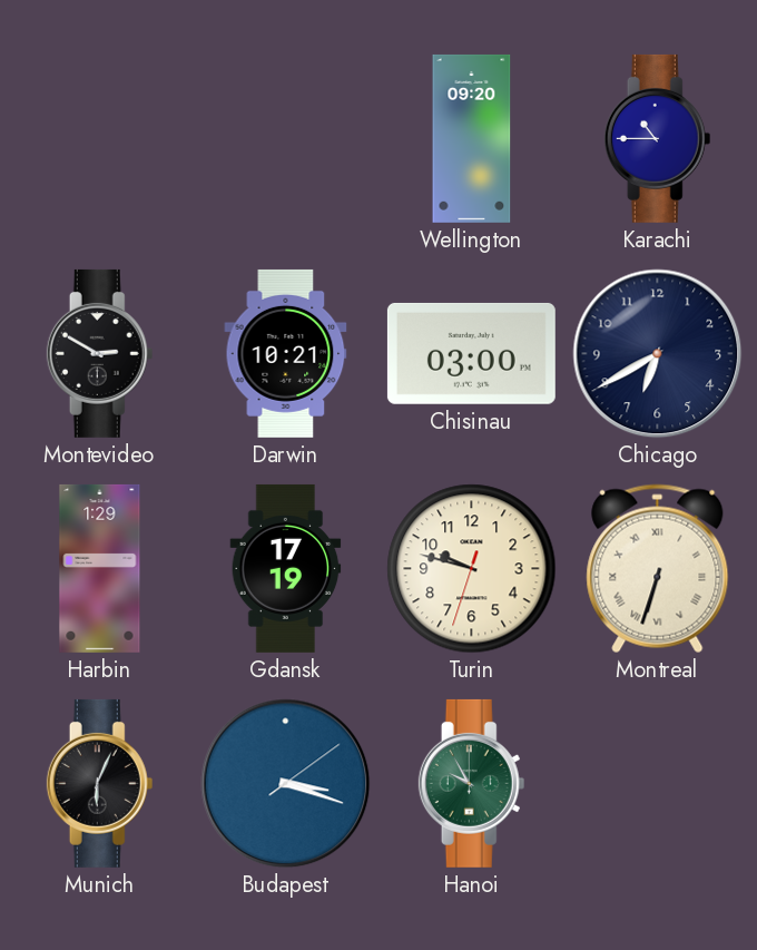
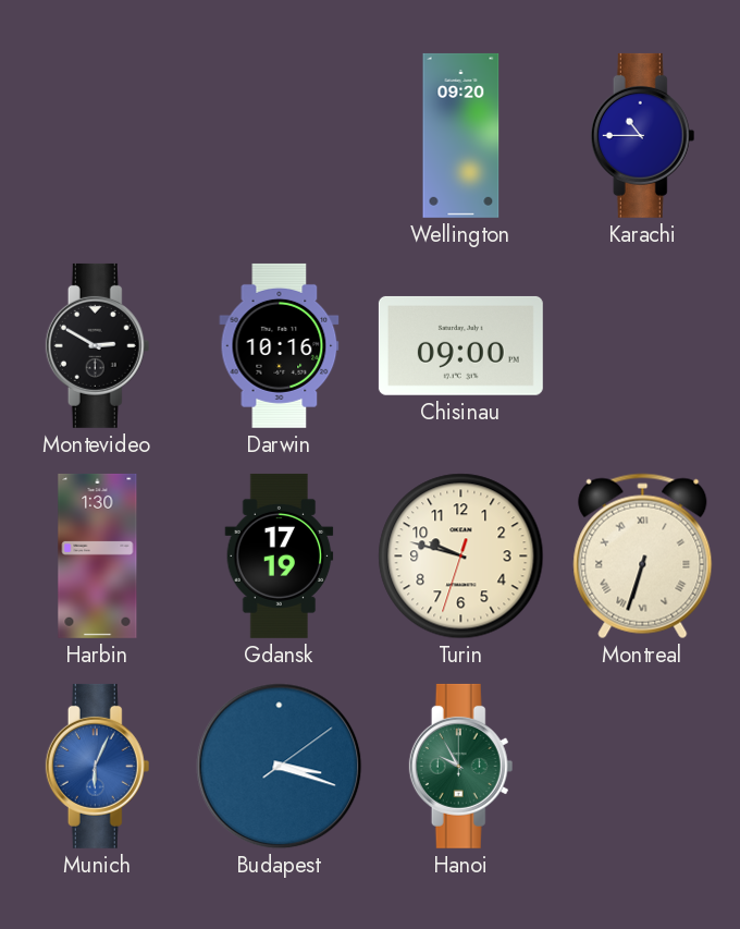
Darwin: 10:21 -> 10:16
Chisinau: 03:00 -> 09:00
Chicago: 6:40 -> none
Harbin: 1:29 -> 1:30
Munich dial: black -> blue
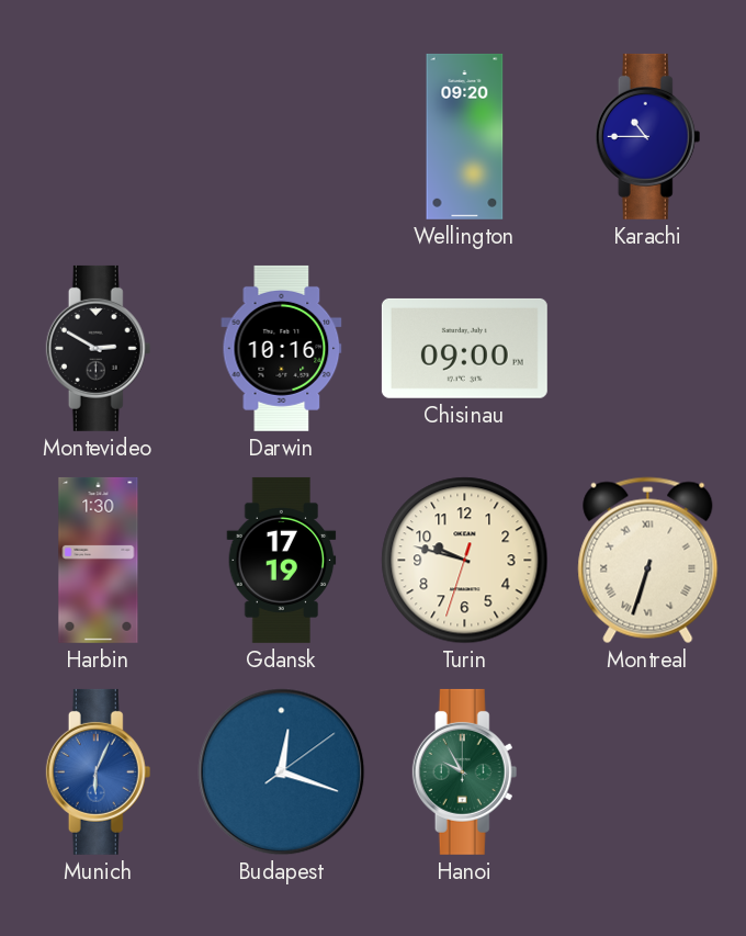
Budapest: 3:18 -> 12:18
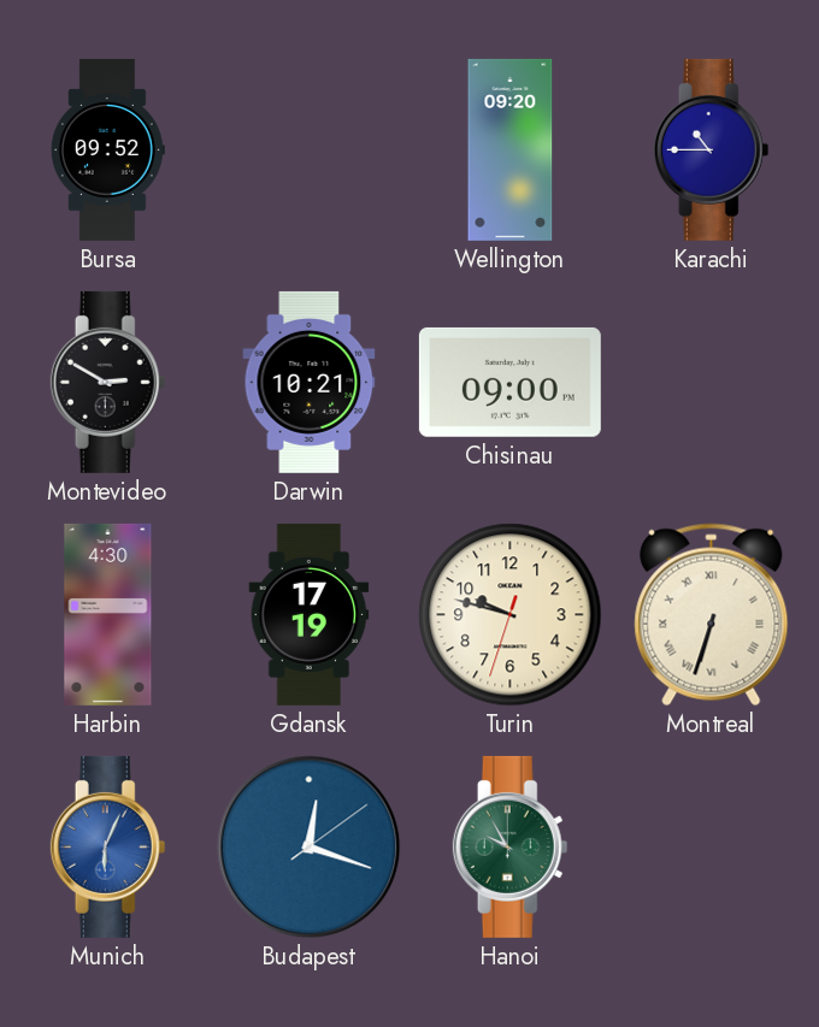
Bursa: none -> 09:52
Darwin: 10:16 -> 10:21
Harbin: 1:30 -> 4:30
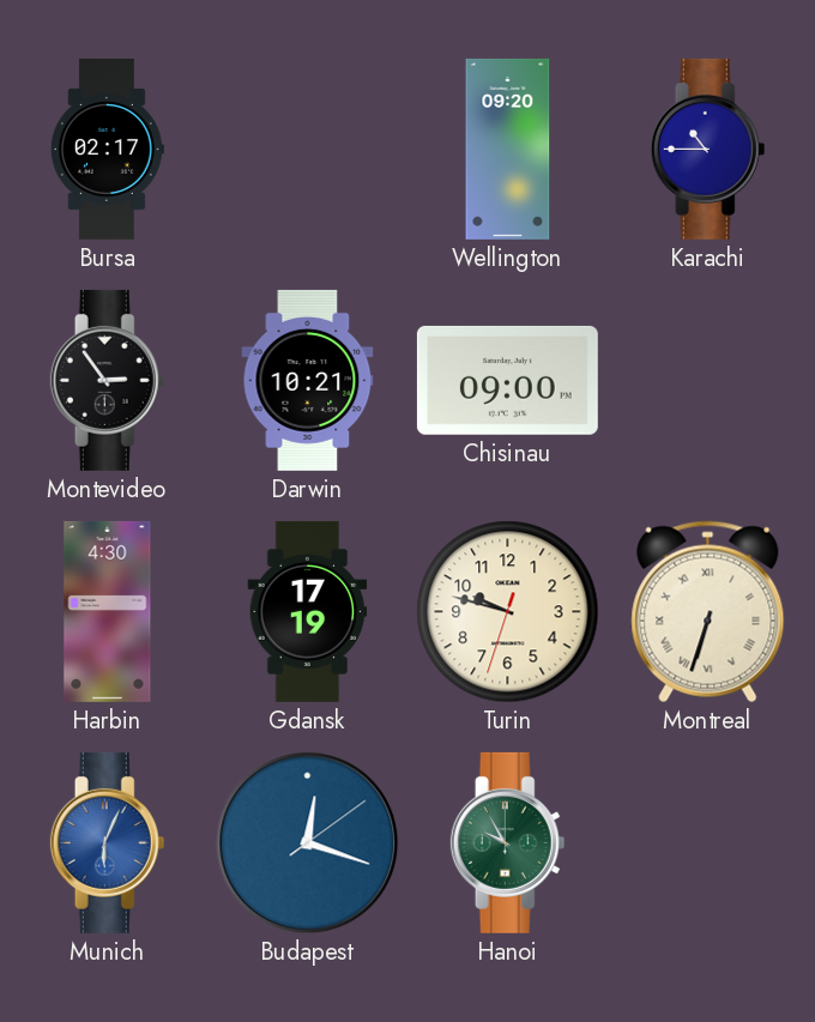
Bursa: 09:52 -> 02:17
Montevideo: 2:50 -> 2:54
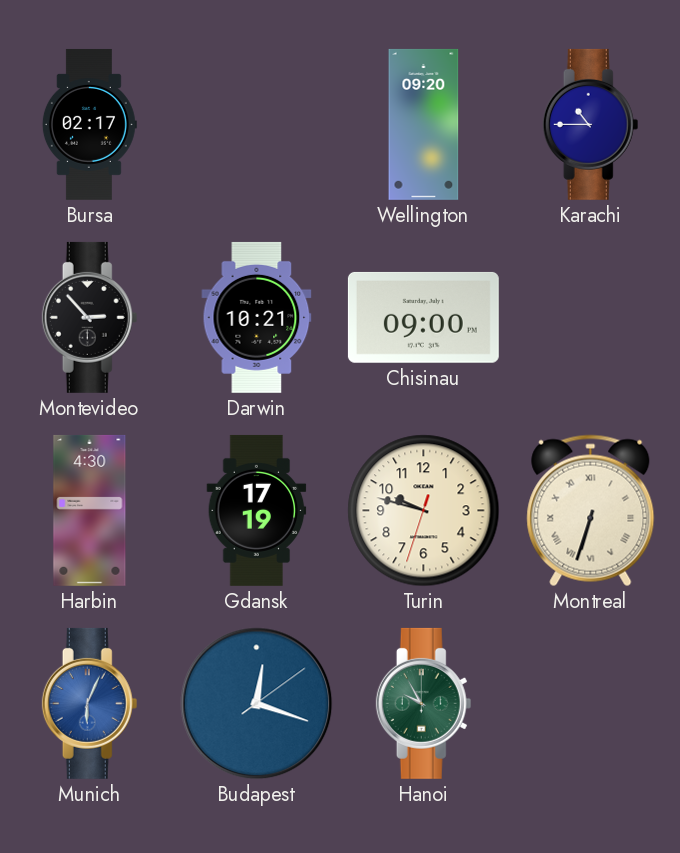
Montevideo: 2:54 -> 2:53
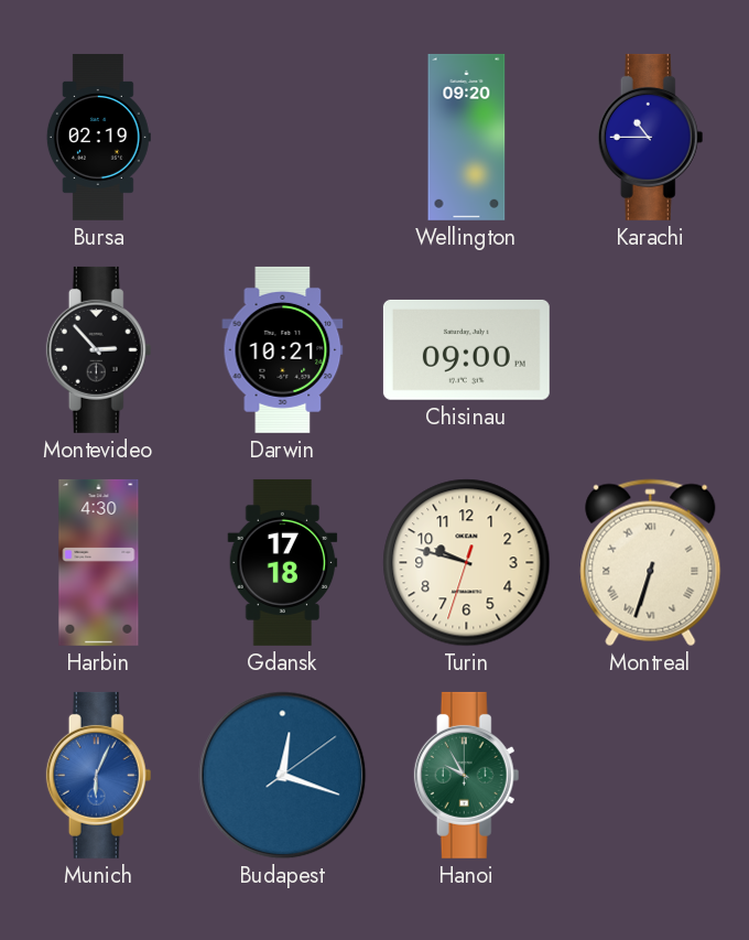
Bursa: 02:17 -> 02:19
Gdansk: 17:19 -> 17:18
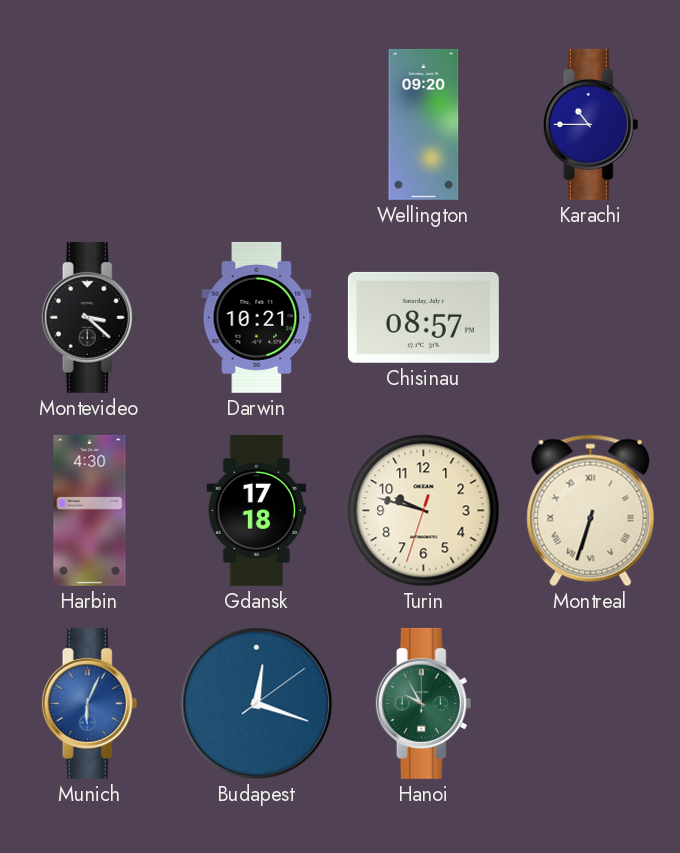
Bursa: 02:19 -> none
Montevideo: 2:53 -> 3:22
Chisinau: 09:00 -> 08:57
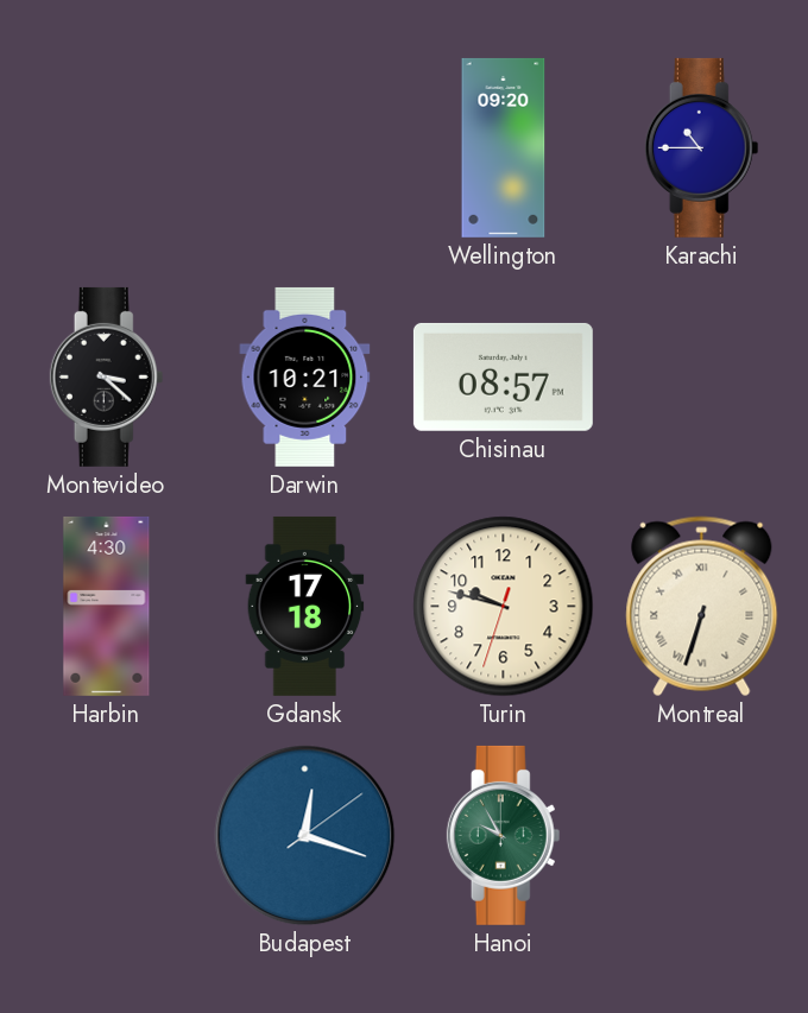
Munich: 6:04 -> none
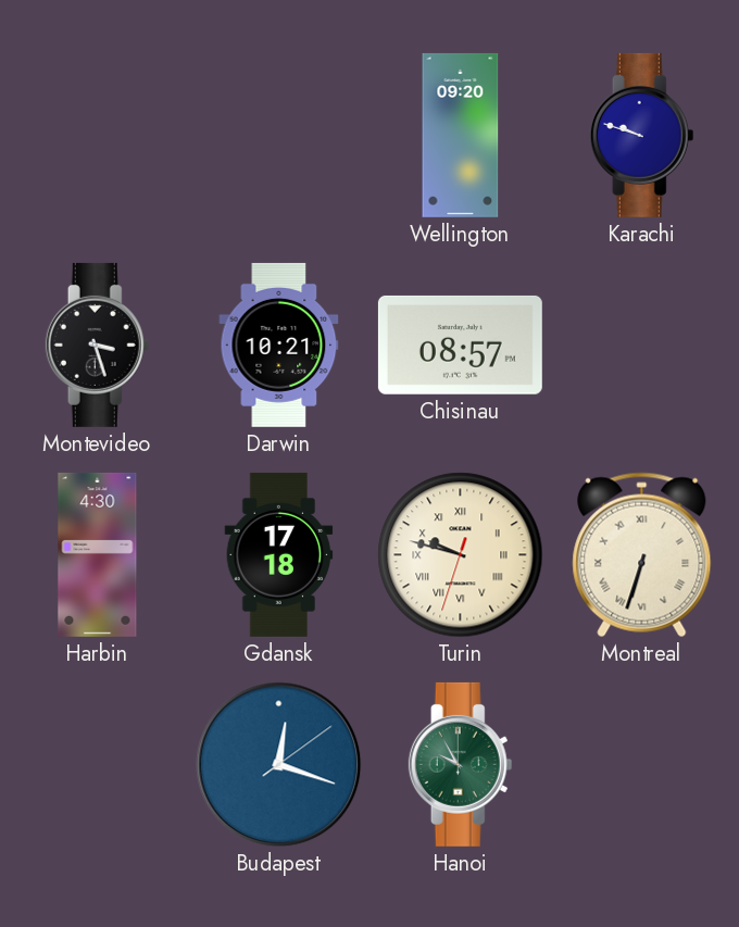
Karachi: 10:45 -> 9:48
Montevideo: 3:22 -> 3:27
Turin numerals: Arabic -> Roman
